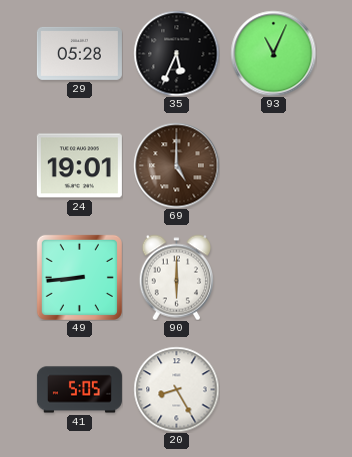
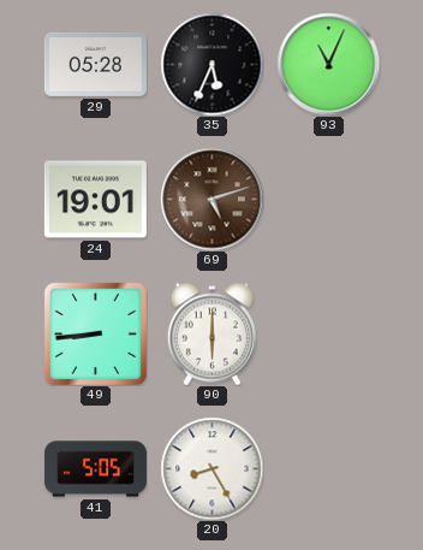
69: 5:00 -> 5:12
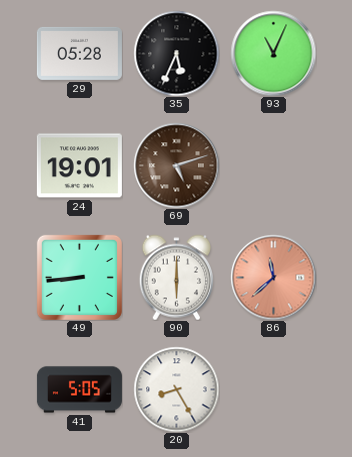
86: none -> 11:38
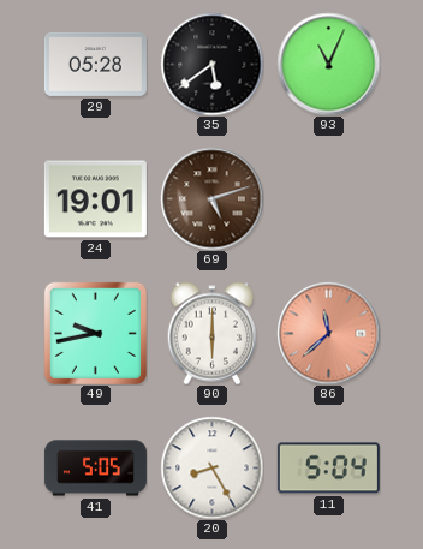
35: 5:34 -> 5:39
49: 8:44 -> 9:43
11: none -> 5:04
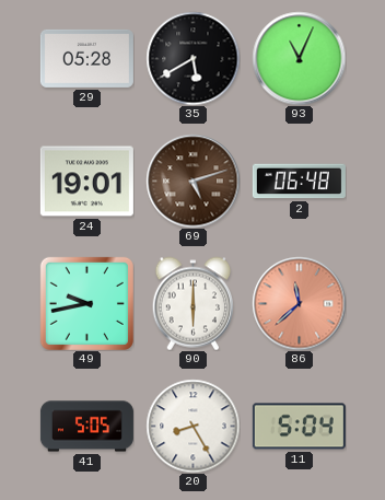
35: 5:39 -> 5:40
2: none -> 06:48
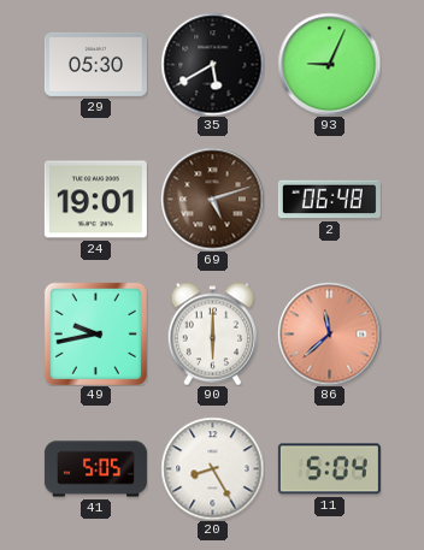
29: 05:28 -> 05:30
93: 11:04 -> 9:04
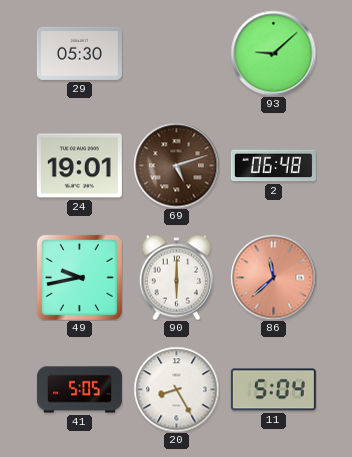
35: 5:40 -> none
93: 9:04 -> 9:08
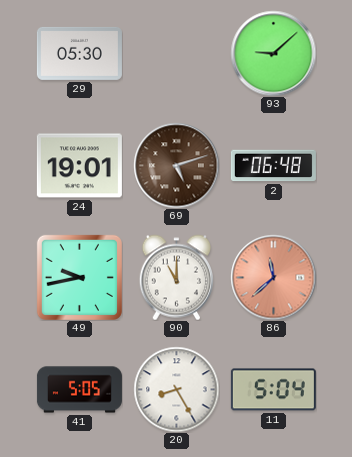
90: 6:00 -> 11:00
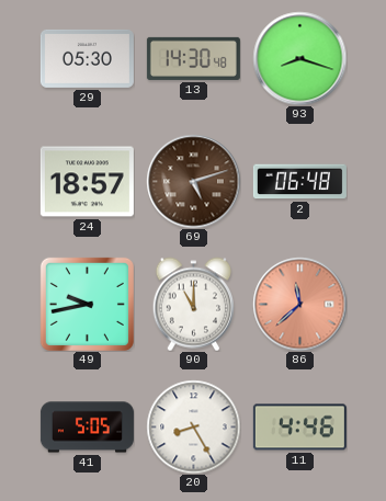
13: none -> 14:30
93: 9:08 -> 8:18
24: 19:01 -> 18:57
11: 5:04 -> 4:46
